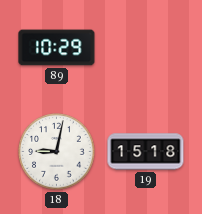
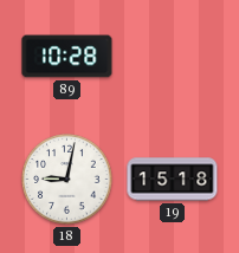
89: 10:29 -> 10:28
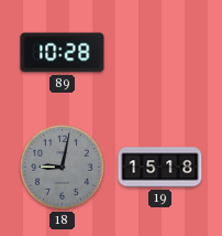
18 dial: white -> grey
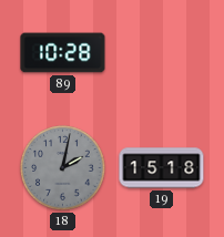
18: 9:02 -> 2:02
